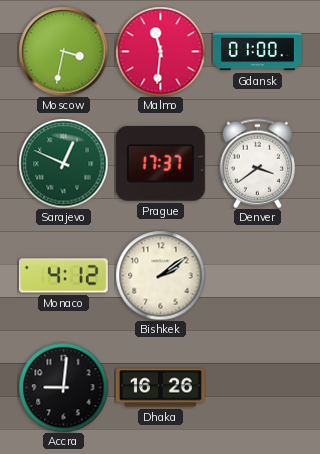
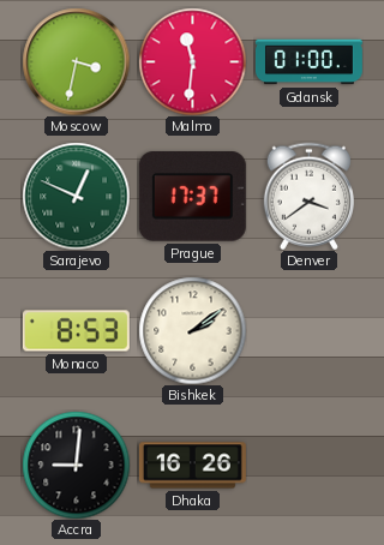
Monaco: 4:12 -> 8:53
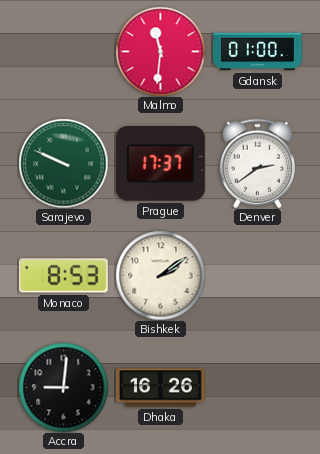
Moscow: 3:32 -> none
Sarajevo: 12:49 -> 9:49
Denver: 3:39 -> 2:39
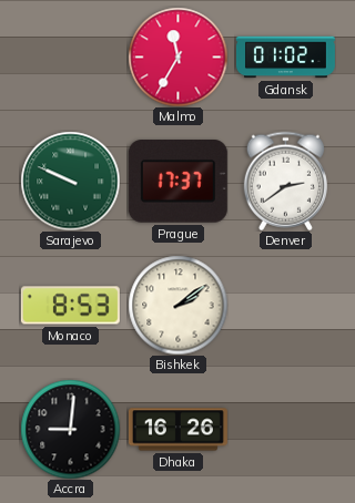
Malmo: 11:31 -> 11:35
Gdansk: 01:00 -> 01:02
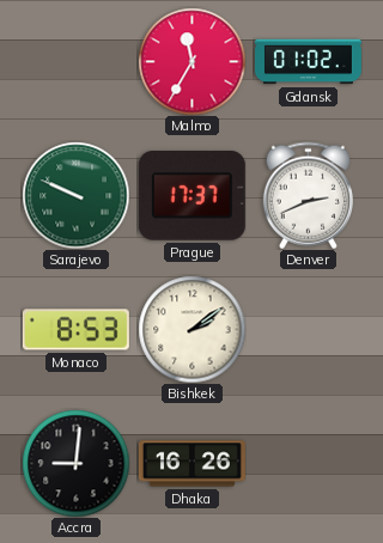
Denver: 2:39 -> 2:41
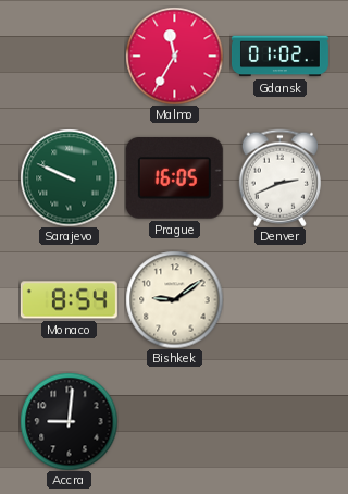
Prague: 17:37 -> 16:05
Monaco: 8:53 -> 8:54
Bishkek: 2:09 -> 9:09
Dhaka: 16:26 -> none
